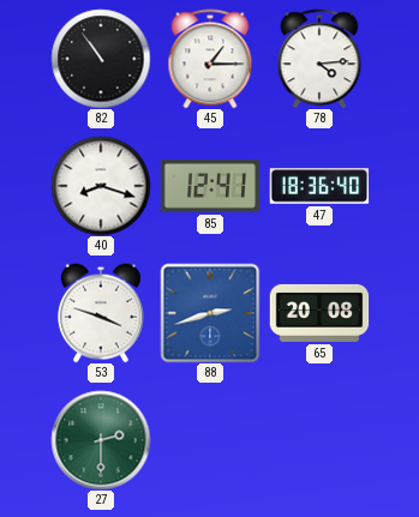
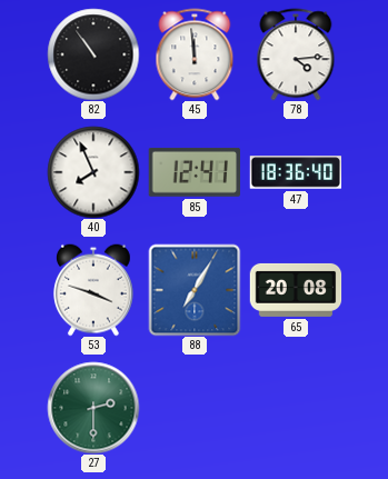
45: 1:15 -> 11:59
40: 8:18 -> 7:56
88: 2:42 -> 7:05
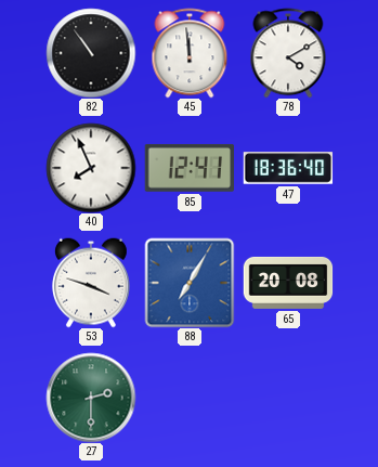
78: 4:14 -> 4:10
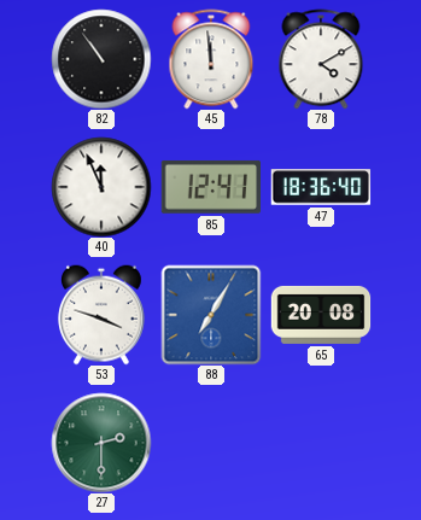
40: 7:56 -> 11:56
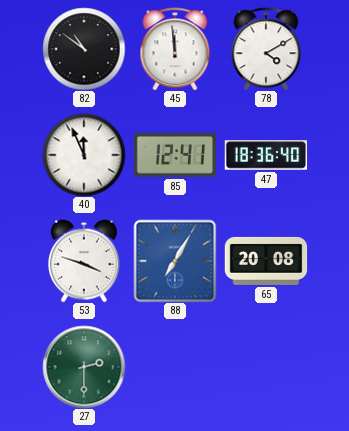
82: 10:54 -> 10:51
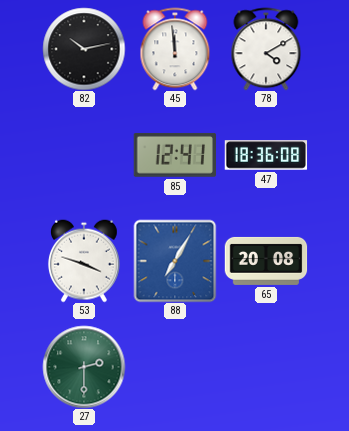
82: 10:51 -> 10:13
40: 11:56 -> none
47: 18:36:40 -> 18:36:08
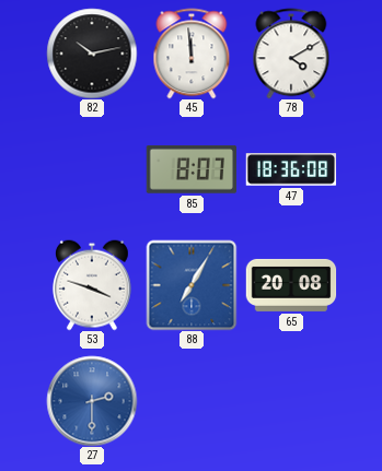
85: 12:41 -> 8:07
27 dial: green -> blue
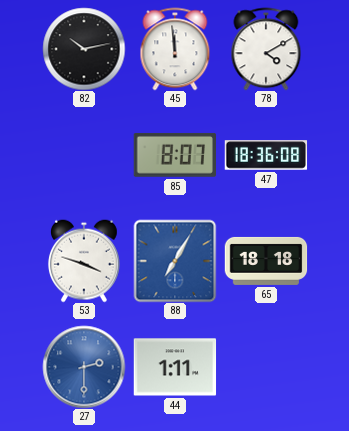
65: 20:08 -> 18:18
44: none -> 1:11
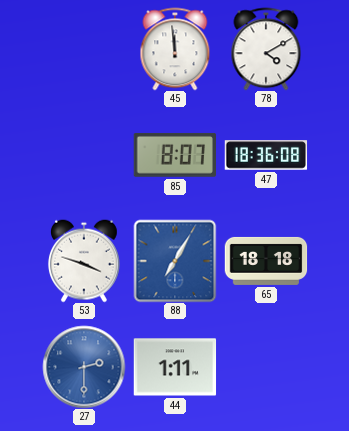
82: 10:13 -> none
